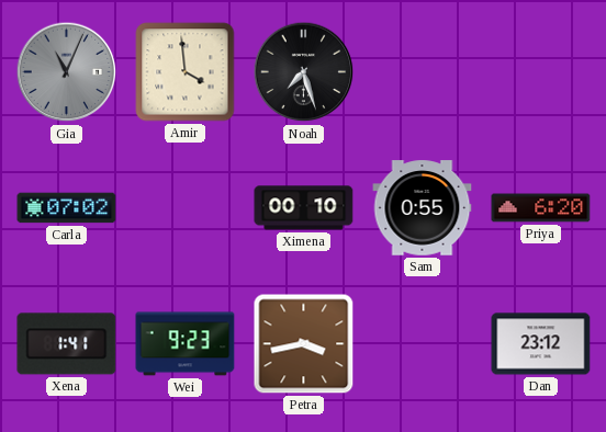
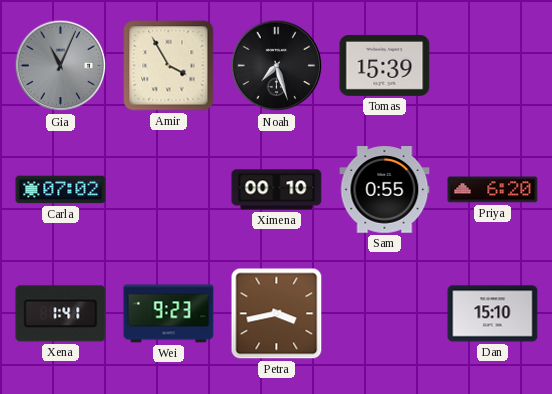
Amir: 3:59 -> 3:55
Tomas: none -> 15:39
Dan: 23:12 -> 15:10
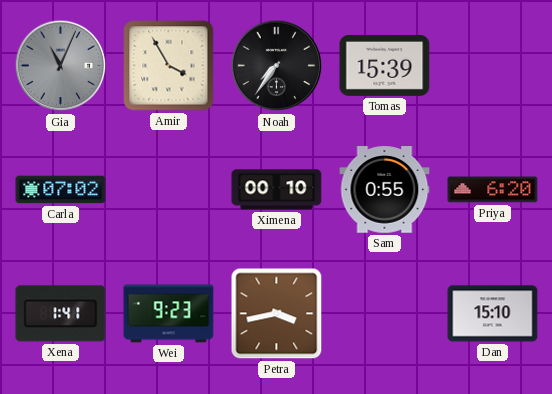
Noah: 7:27 -> 7:36
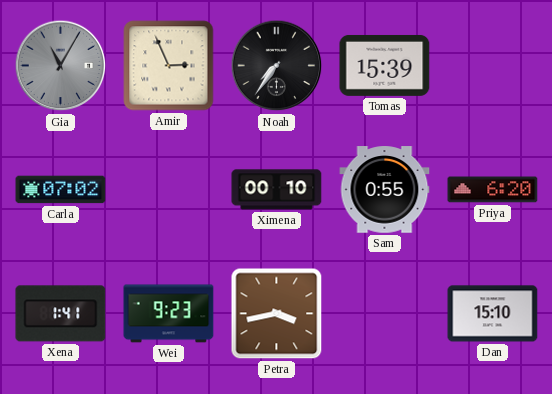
Gia: 11:04 -> 11:05
Amir: 3:55 -> 2:56
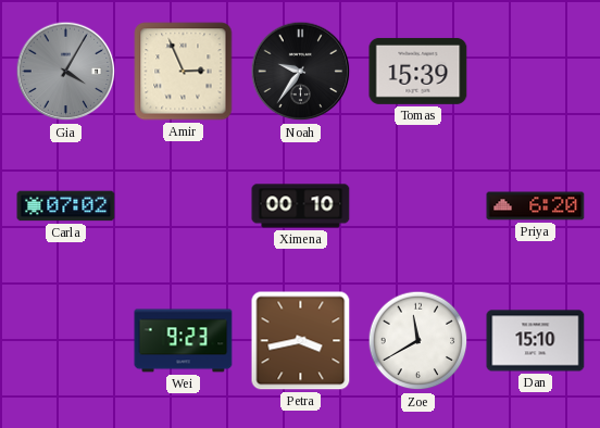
Gia: 11:05 -> 4:05
Noah: 7:36 -> 9:36
Sam: 0:55 -> none
Xena: 1:41 -> none
Zoe: none -> 11:40
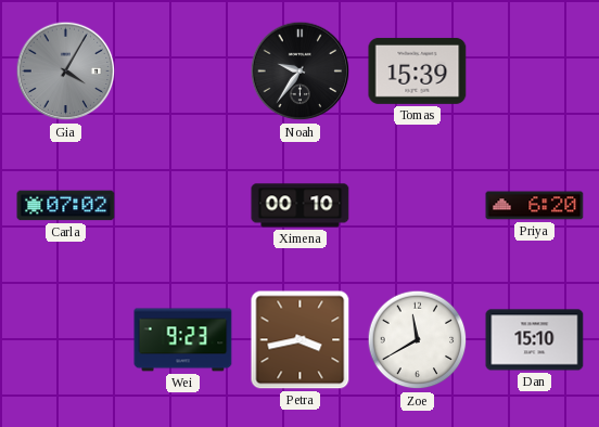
Amir: 2:56 -> none
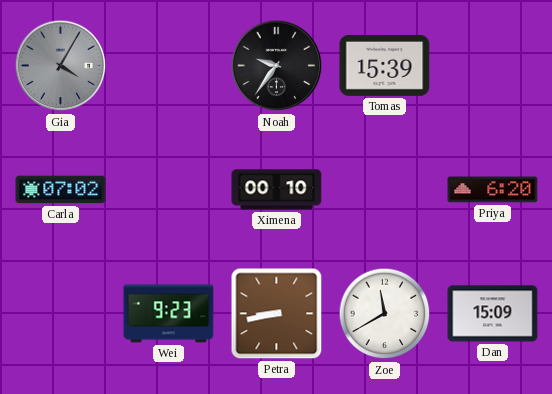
Petra: 3:43 -> 8:43
Dan: 15:10 -> 15:09
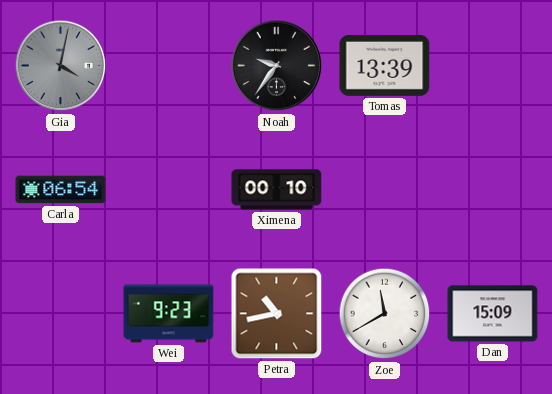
Gia: 4:05 -> 4:02
Tomas: 15:39 -> 13:39
Carla: 07:02 -> 06:54
Priya: 6:20 -> none
Petra: 8:43 -> 10:43
